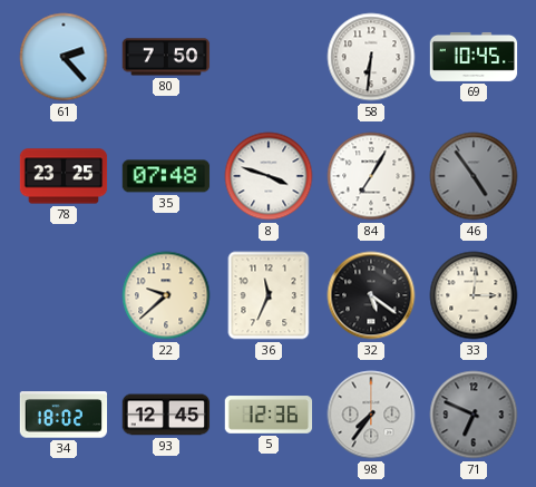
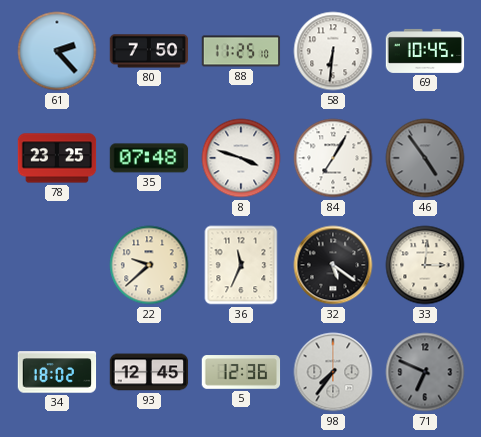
88: none -> 11:25
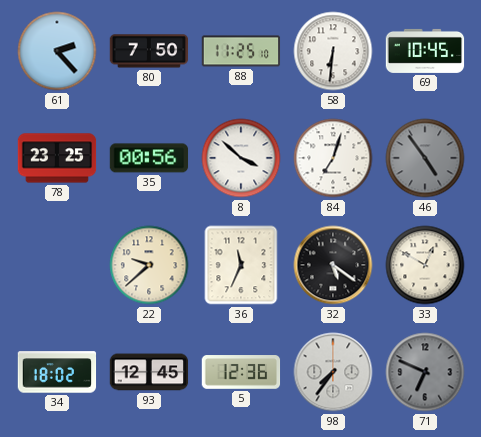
35: 07:48 -> 00:56
8: 3:48 -> 3:52
84: 7:05 -> 7:03
33: 3:01 -> 12:50
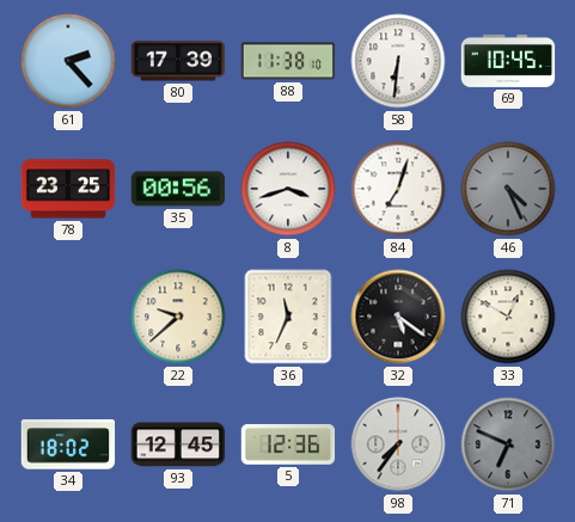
80: 7:50 -> 17:39
88: 11:25 -> 11:38
8: 3:52 -> 3:42
46: 4:54 -> 4:26
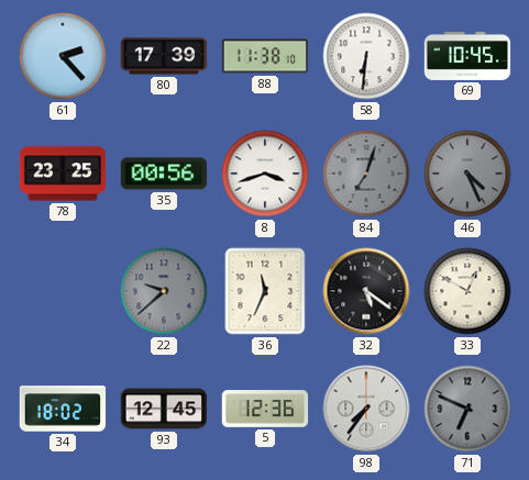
84 dial: white -> grey
22 dial: cream -> grey
